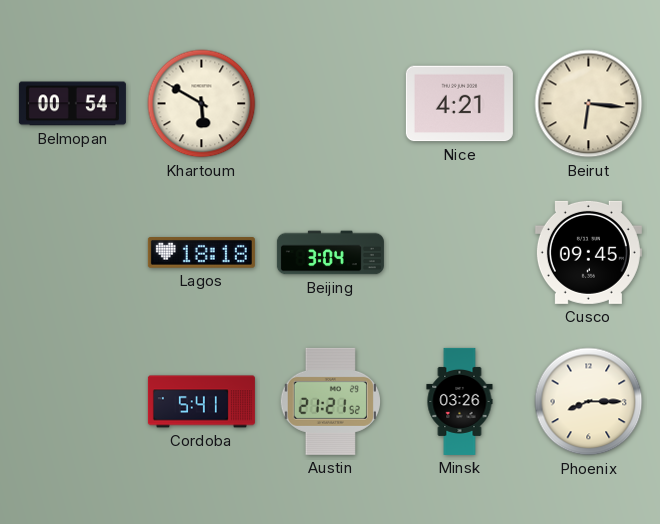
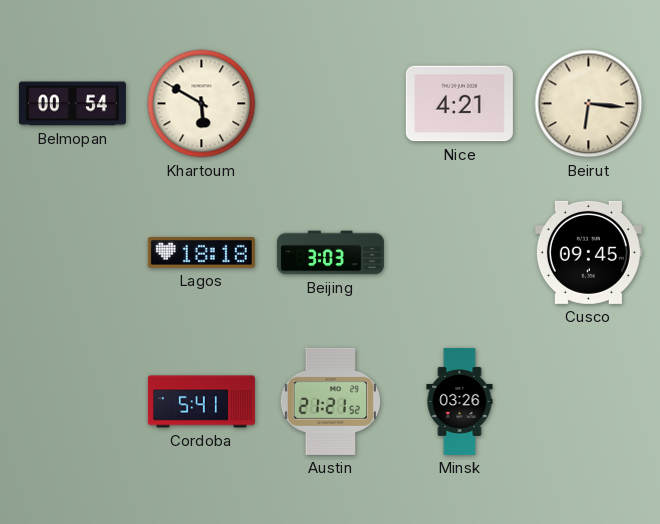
Beijing: 3:04 -> 3:03
Phoenix: 8:15 -> none
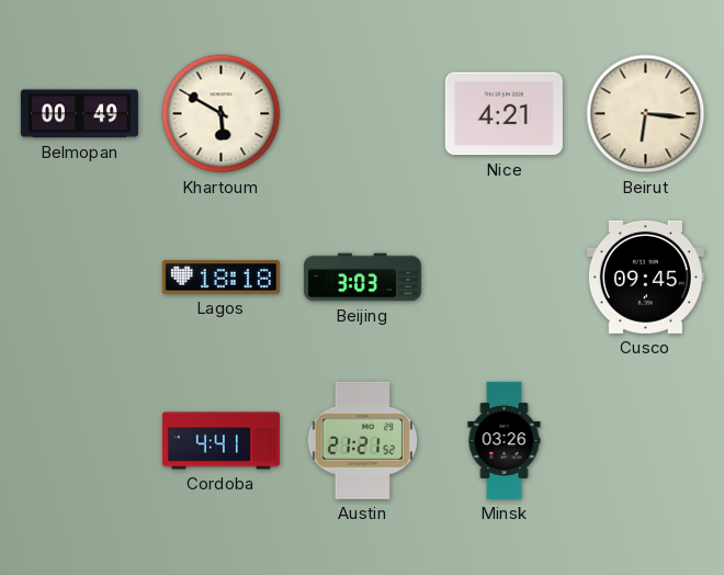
Belmopan: 00:54 -> 00:49
Cordoba: 5:41 -> 4:41
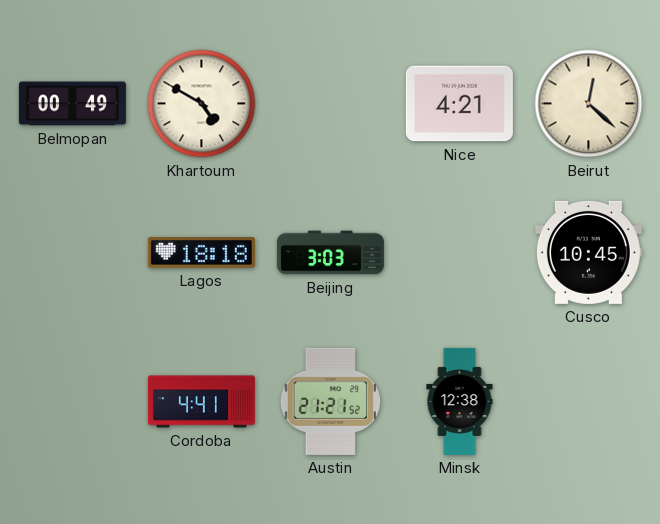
Khartoum: 5:50 -> 4:50
Beirut: 6:16 -> 12:22
Cusco: 09:45 -> 10:45
Minsk: 03:26 -> 12:38
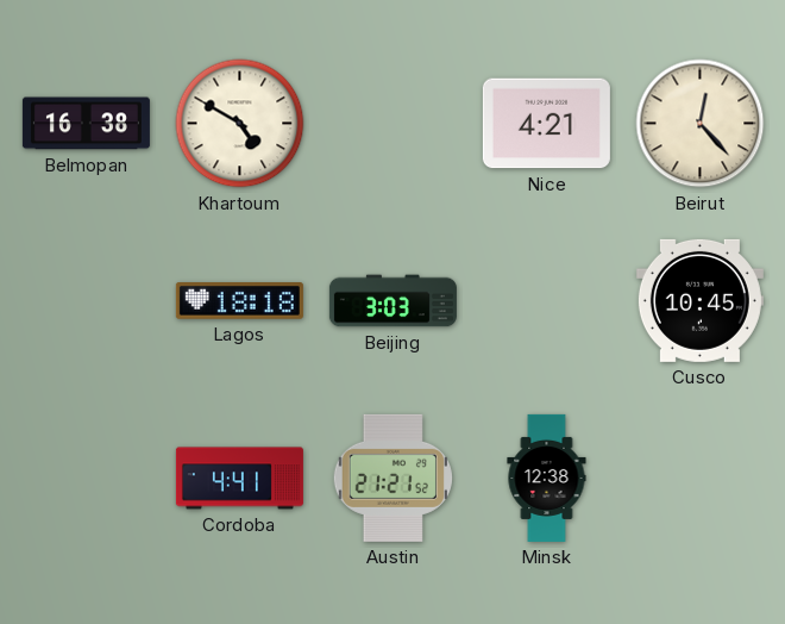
Belmopan: 00:49 -> 16:38
Beirut: 12:22 -> 12:23
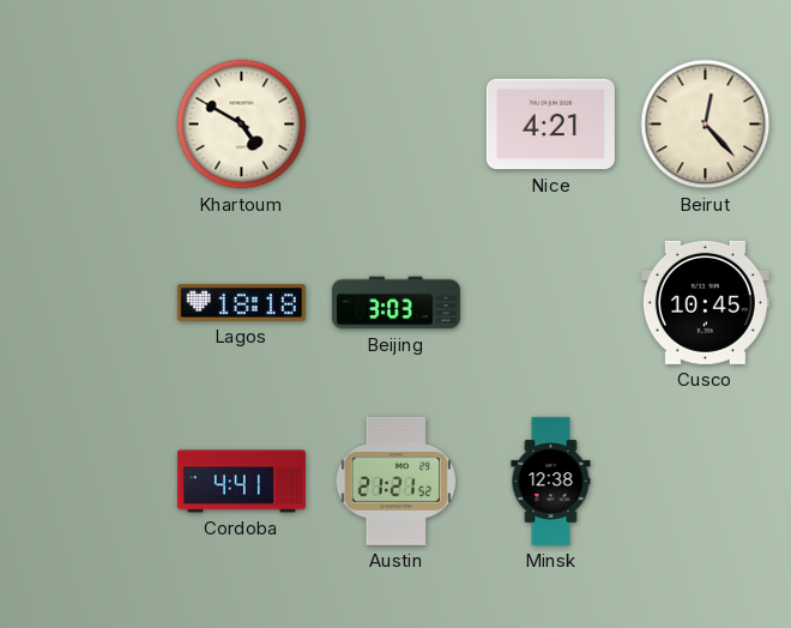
Belmopan: 16:38 -> none
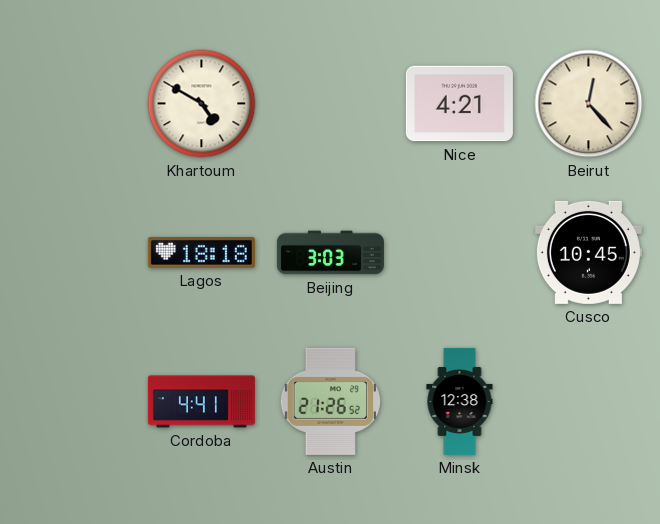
Austin: 21:21 -> 21:26
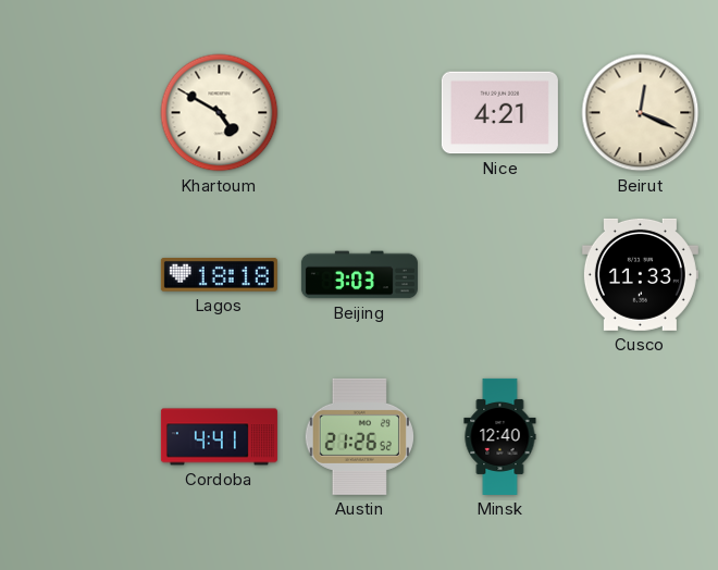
Beirut: 12:23 -> 12:19
Cusco: 10:45 -> 11:33
Minsk: 12:38 -> 12:40
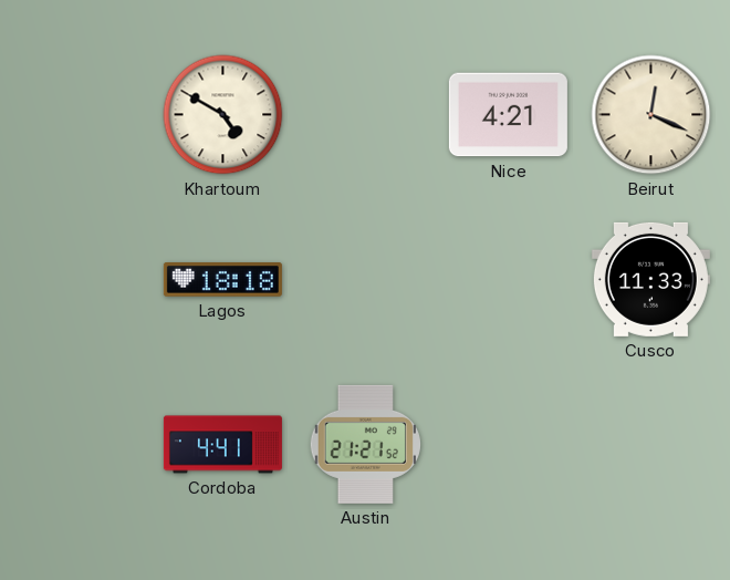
Beijing: 3:03 -> none
Austin: 21:26 -> 21:21
Minsk: 12:40 -> none
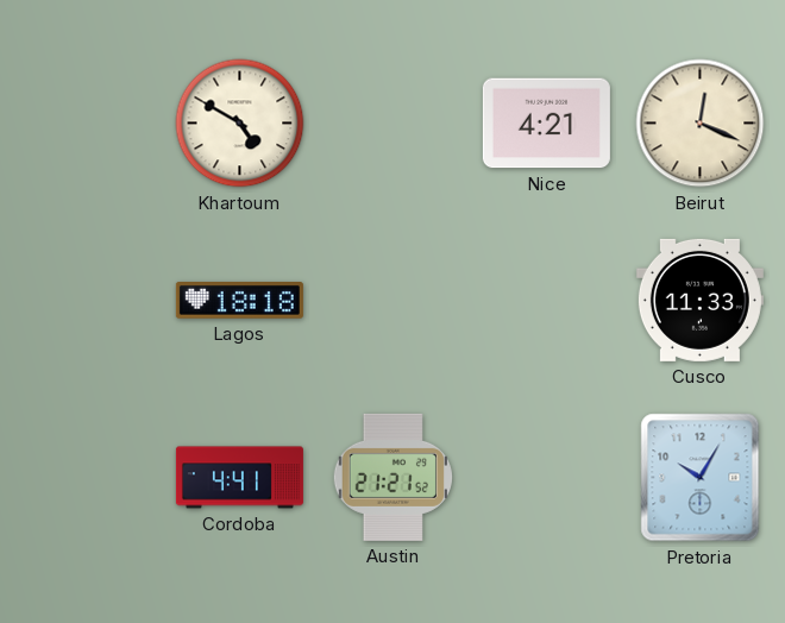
Pretoria: none -> 10:05
